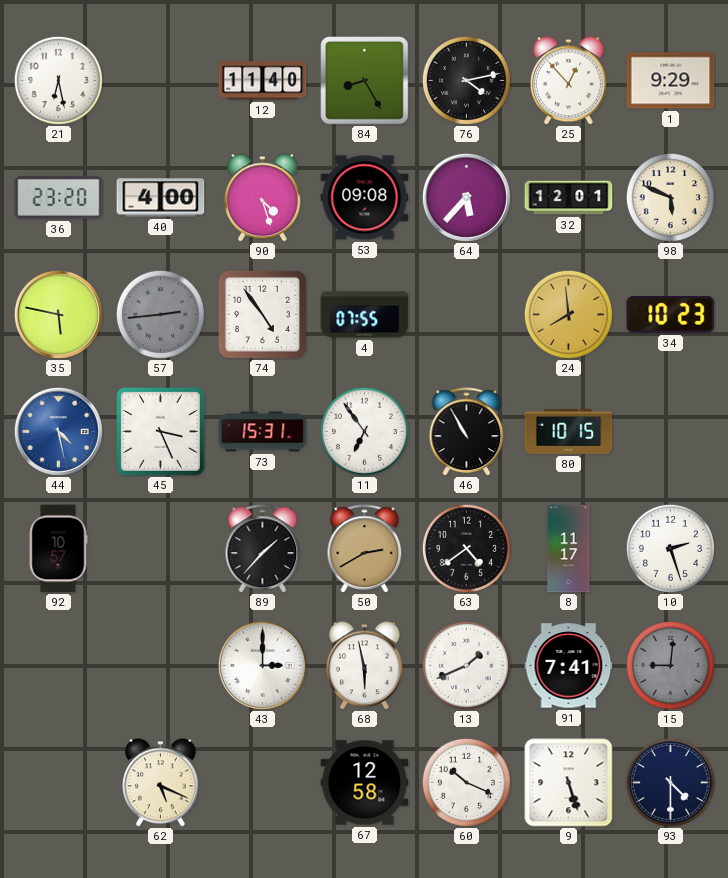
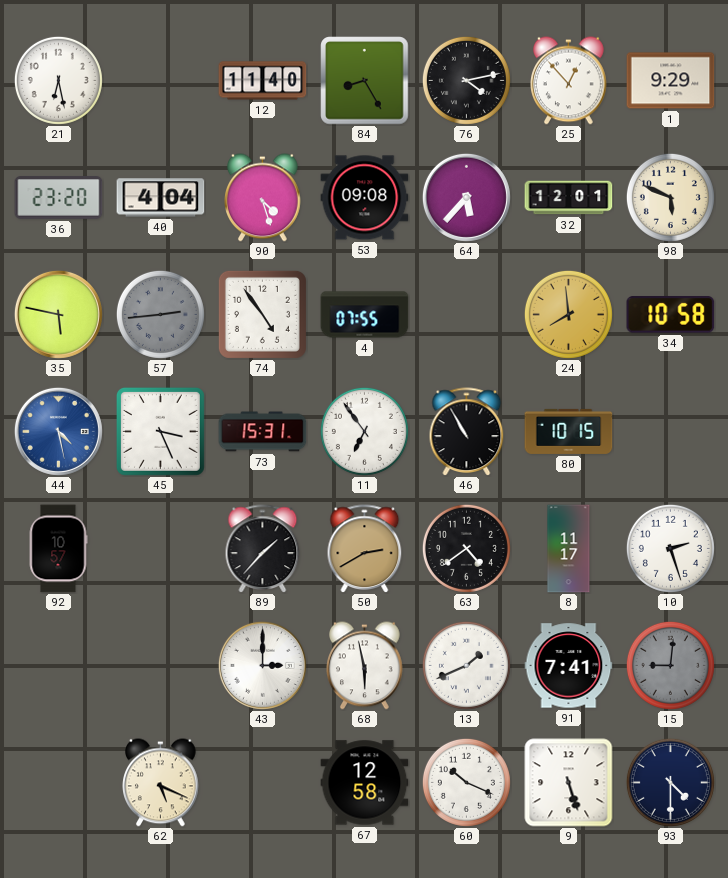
40: 4:00 -> 4:04
34: 10:23 -> 10:58
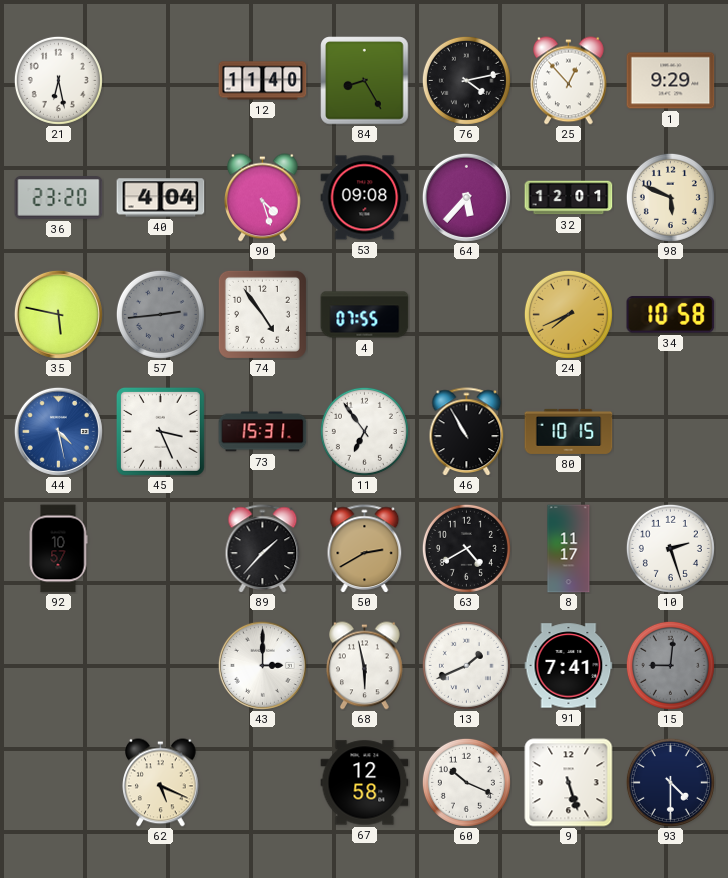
24: 7:59 -> 7:41
63: 4:39 -> 4:40
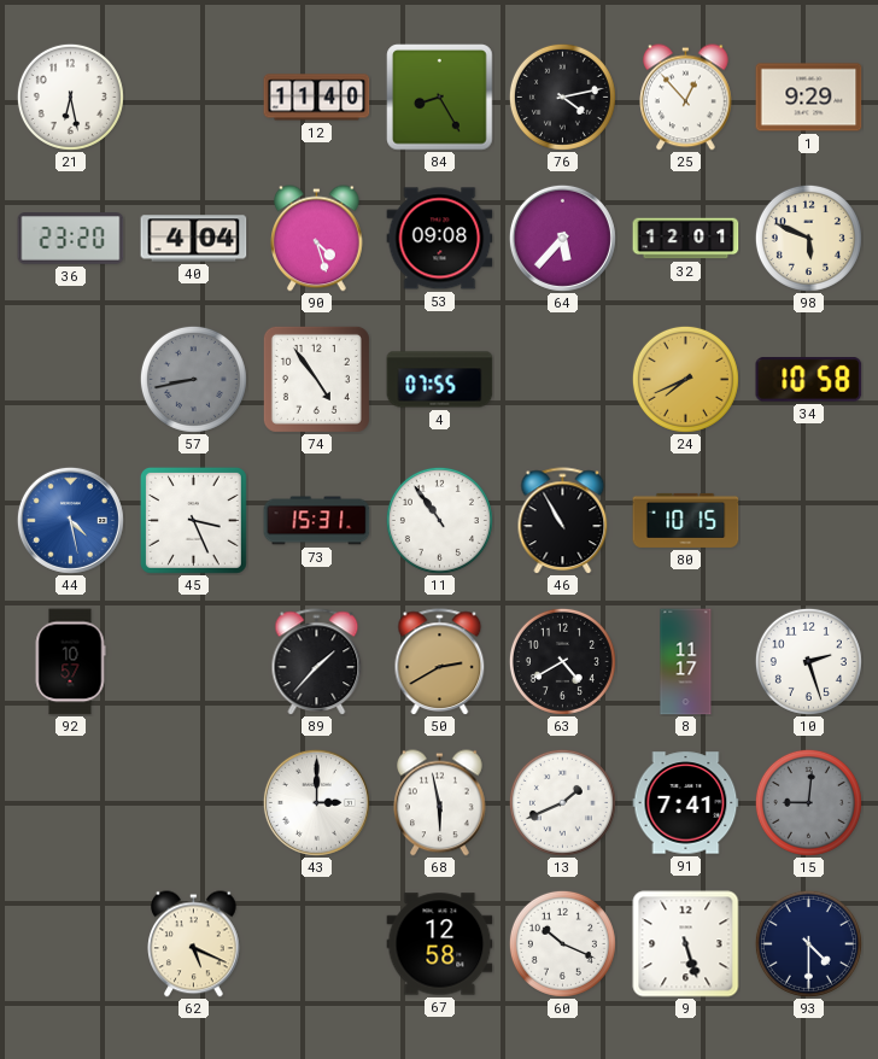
35: 5:47 -> none
57: 2:44 -> 8:43
11: 6:54 -> 10:54
